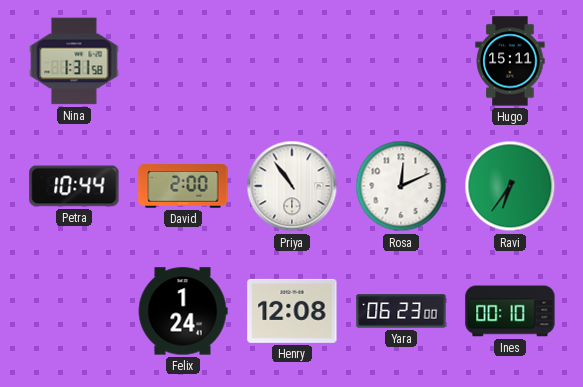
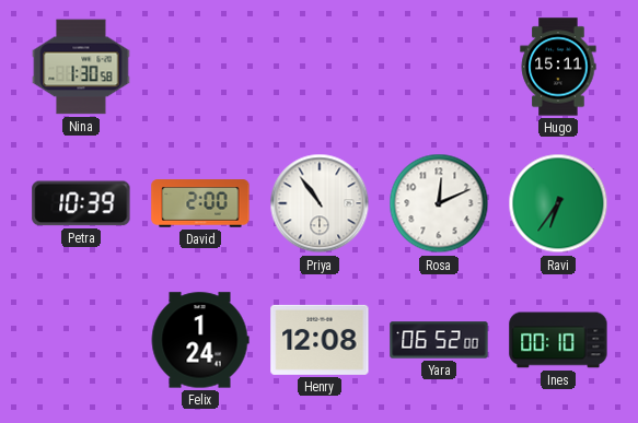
Nina: 1:31 -> 1:30
Petra: 10:44 -> 10:39
Yara: 06:23 -> 06:52
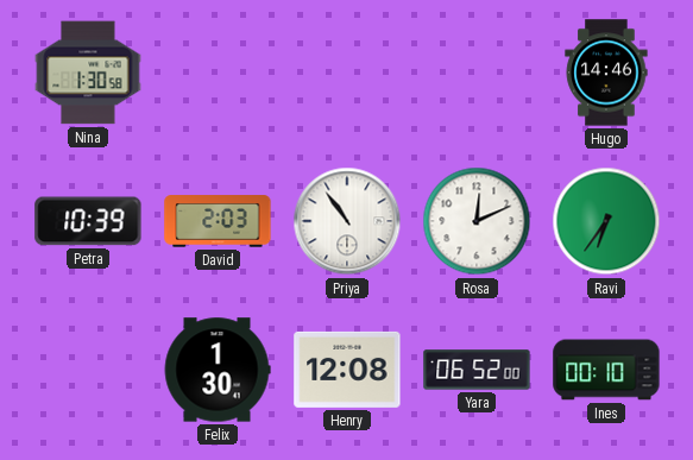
Hugo: 15:11 -> 14:46
David: 2:00 -> 2:03
Felix: 1:24 -> 1:30
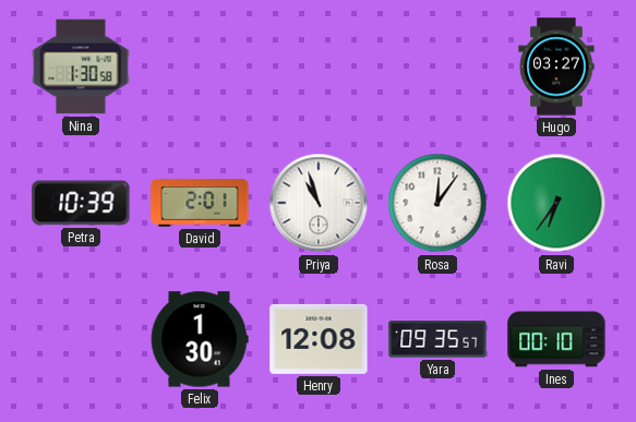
Hugo: 14:46 -> 03:27
David: 2:03 -> 2:01
Priya: 10:54 -> 10:57
Rosa: 12:11 -> 12:06
Yara: 06:52 -> 09:35
